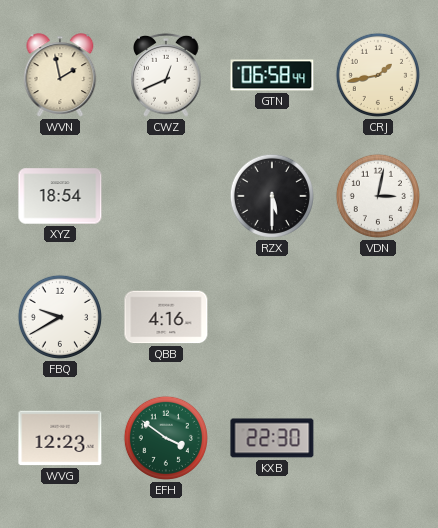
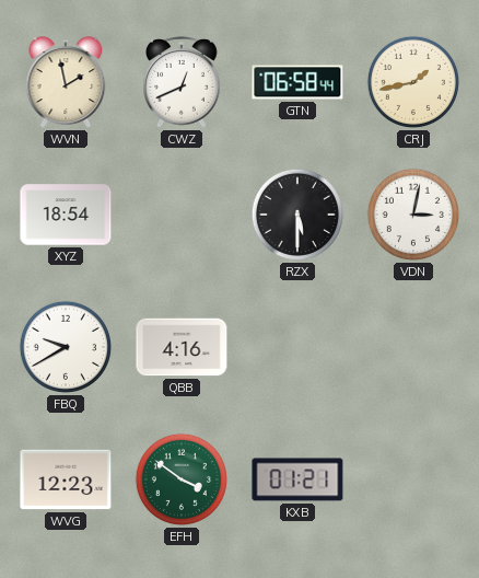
KXB: 22:30 -> 01:21
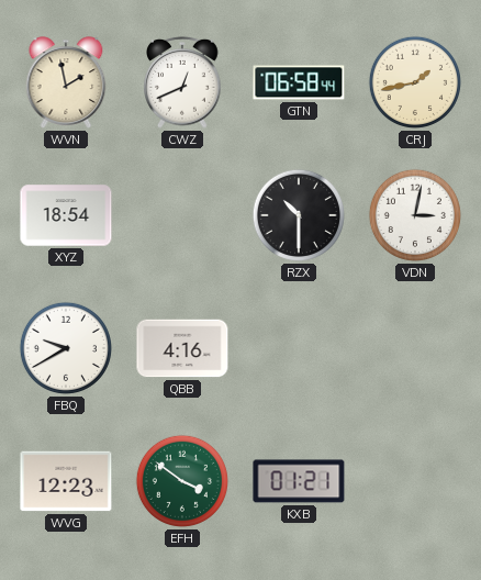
RZX: 5:30 -> 10:30
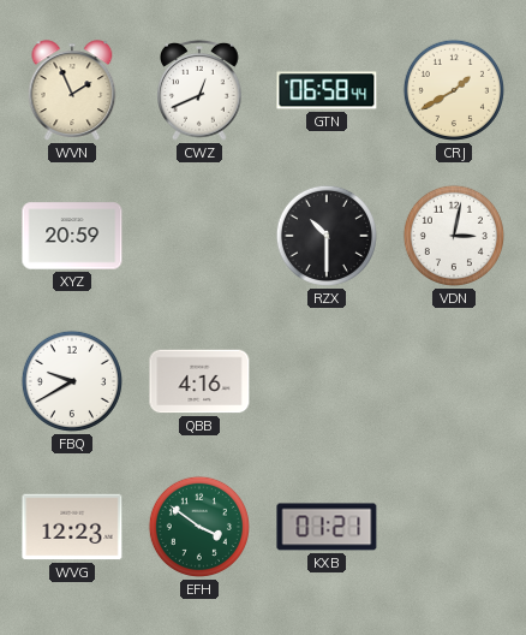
WVN: 1:58 -> 1:56
CRJ: 1:43 -> 1:40
XYZ: 18:54 -> 20:59
